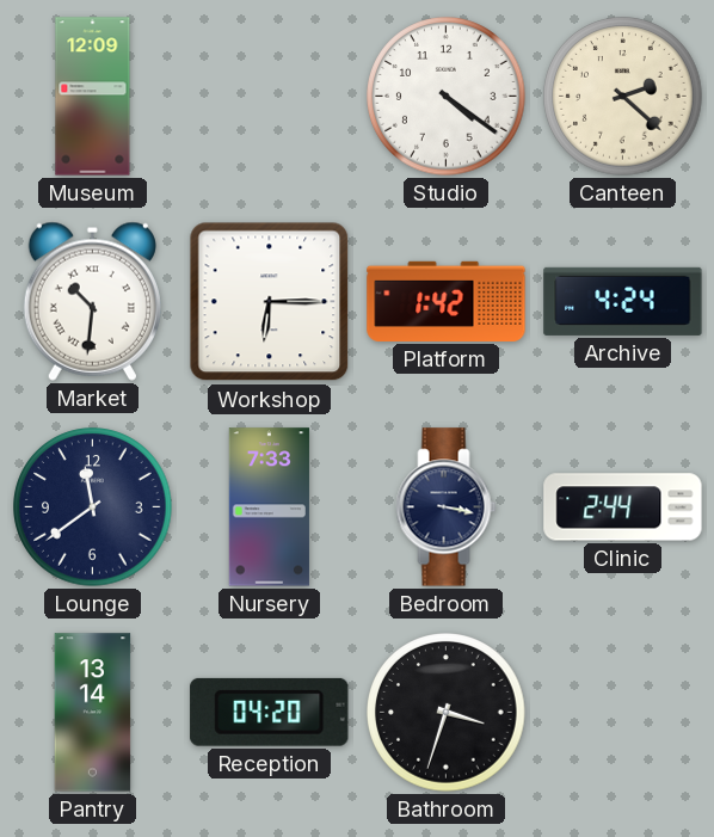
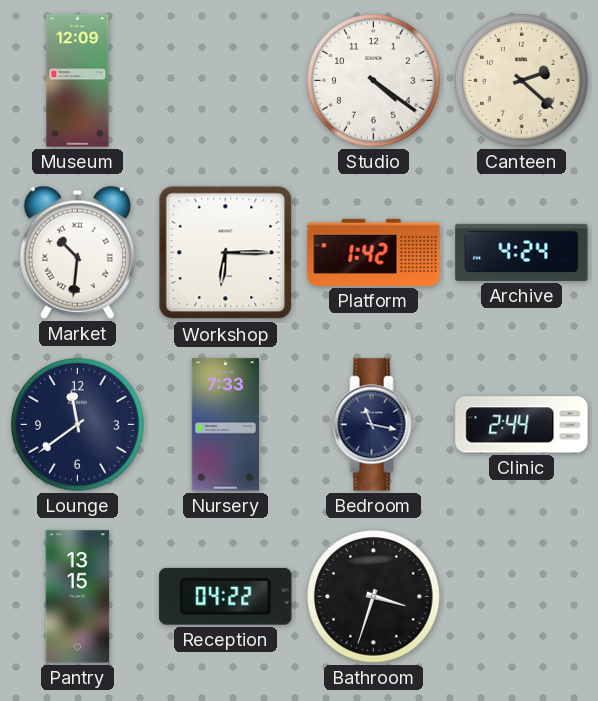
Bedroom: 3:17 -> 11:17
Pantry: 13:14 -> 13:15
Reception: 04:20 -> 04:22
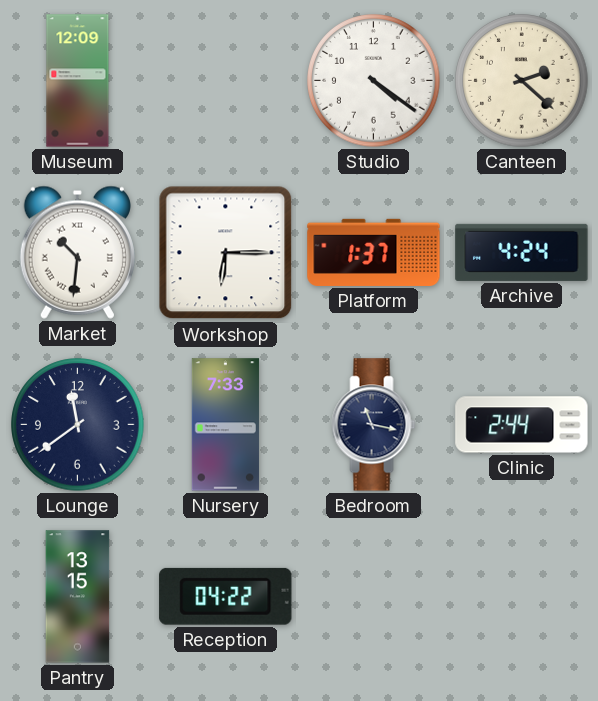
Platform: 1:42 -> 1:37
Bathroom: 3:33 -> none
